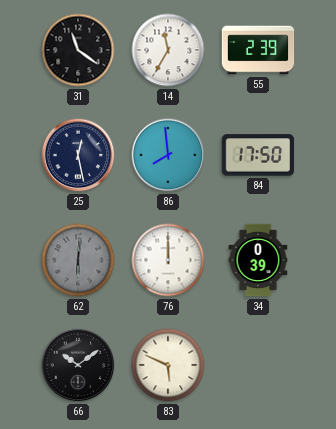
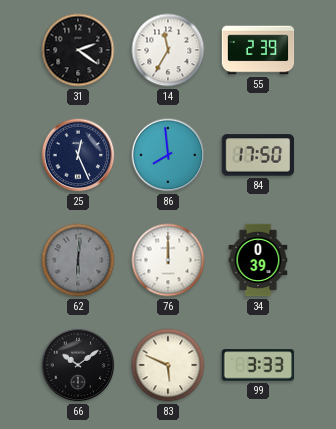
31: 11:21 -> 2:21
25: 12:28 -> 12:26
99: none -> 3:33
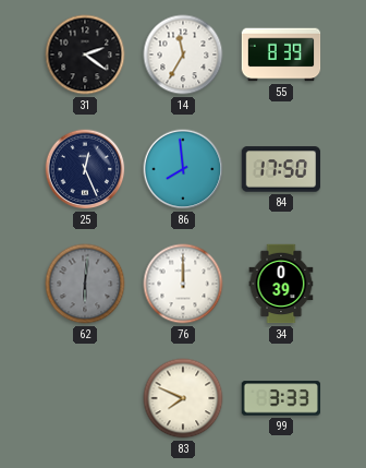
55: 2:39 -> 8:39
66: 10:09 -> none
83: 5:49 -> 7:49
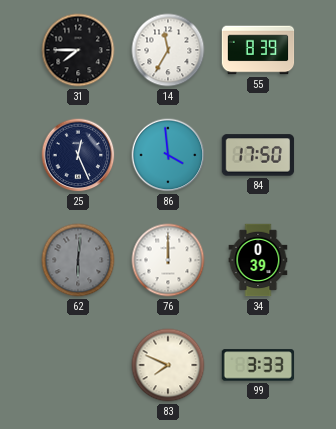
31: 2:21 -> 7:45
86: 7:59 -> 3:59
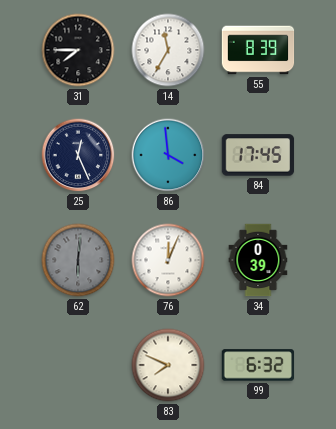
84: 17:50 -> 17:45
76: 12:00 -> 12:04
99: 3:33 -> 6:32
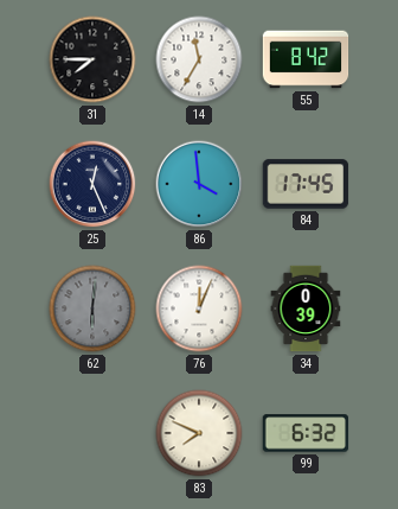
55: 8:39 -> 8:42
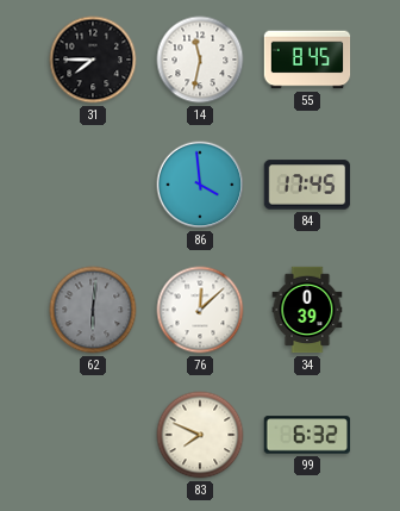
14: 11:35 -> 11:32
55: 8:42 -> 8:45
25: 12:26 -> none
76: 12:04 -> 12:08
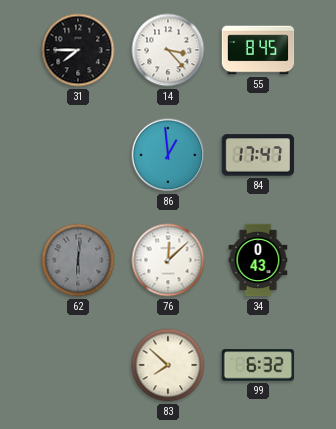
14: 11:32 -> 3:23
86: 3:59 -> 12:59
84: 17:45 -> 17:47
34: 0:39 -> 0:43
83: 7:49 -> 7:52
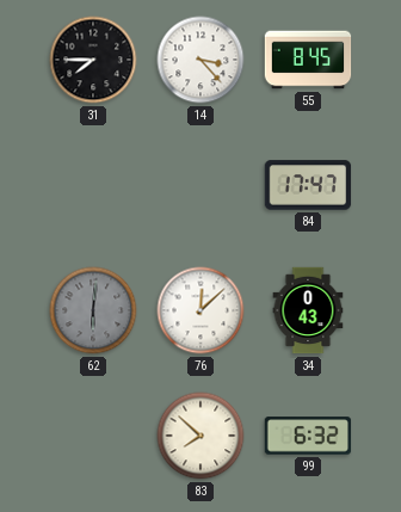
86: 12:59 -> none
